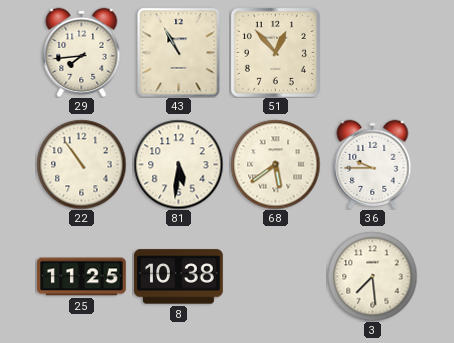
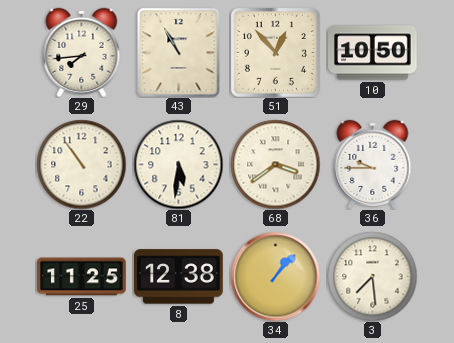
10: none -> 10:50
68: 5:39 -> 3:39
8: 10:38 -> 12:38
34: none -> 1:07
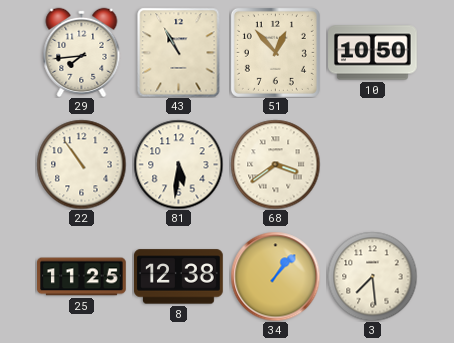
36: 9:45 -> none
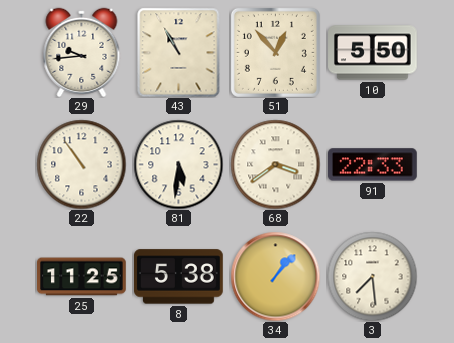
29: 7:44 -> 9:44
10: 10:50 -> 5:50
91: none -> 22:33
8: 12:38 -> 5:38
